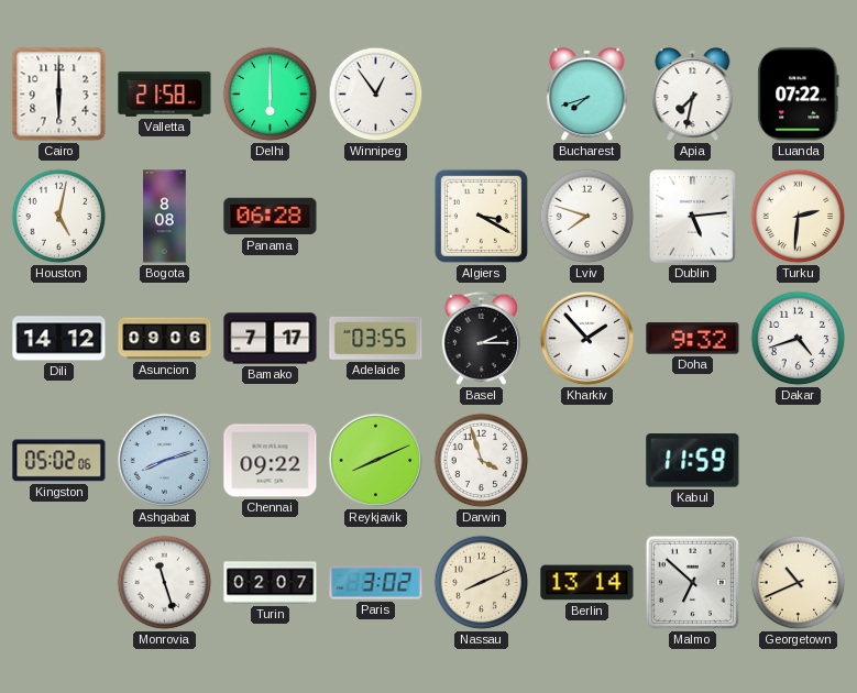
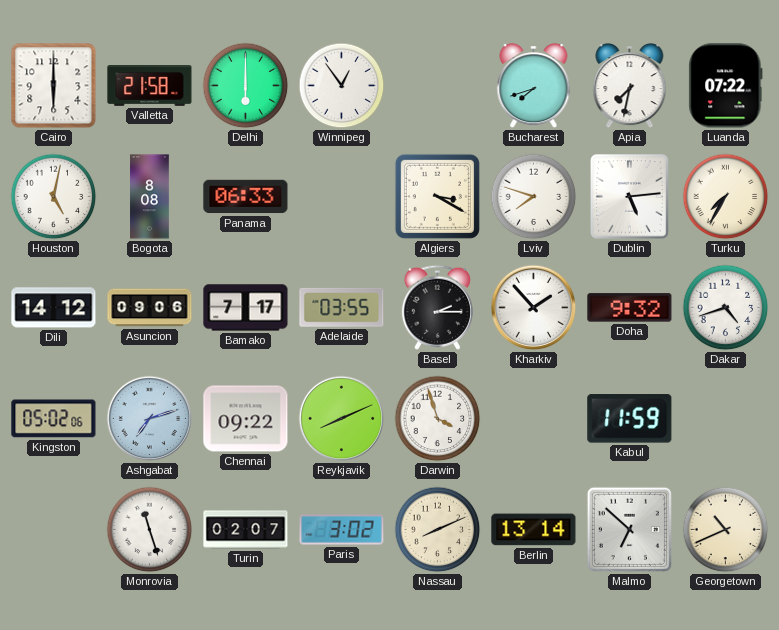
Panama: 06:28 -> 06:33
Turku: 2:31 -> 7:35
Ashgabat: 8:12 -> 7:12
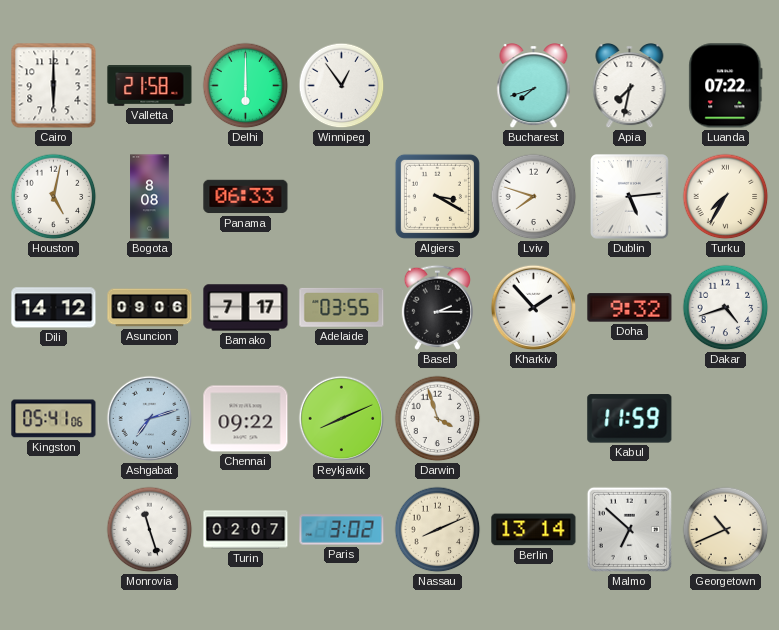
Kingston: 05:02 -> 05:41
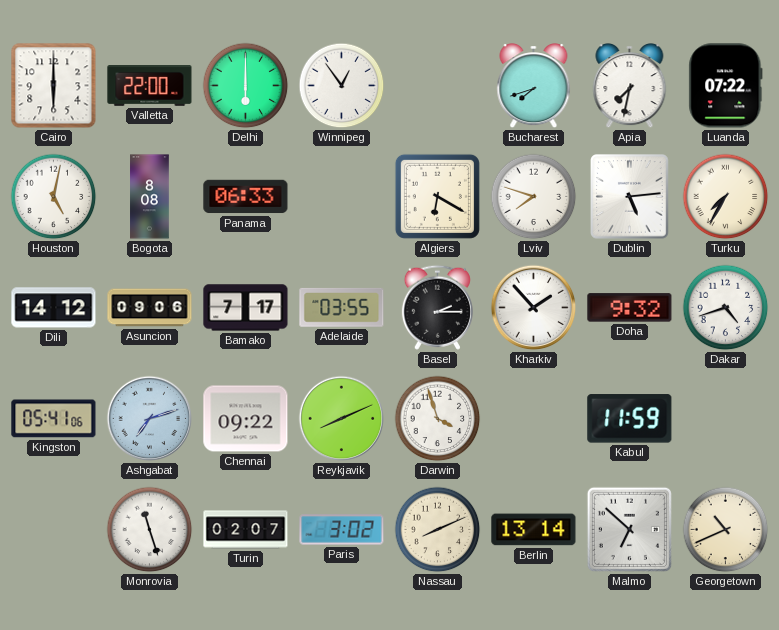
Valletta: 21:58 -> 22:00
Algiers: 3:20 -> 6:20
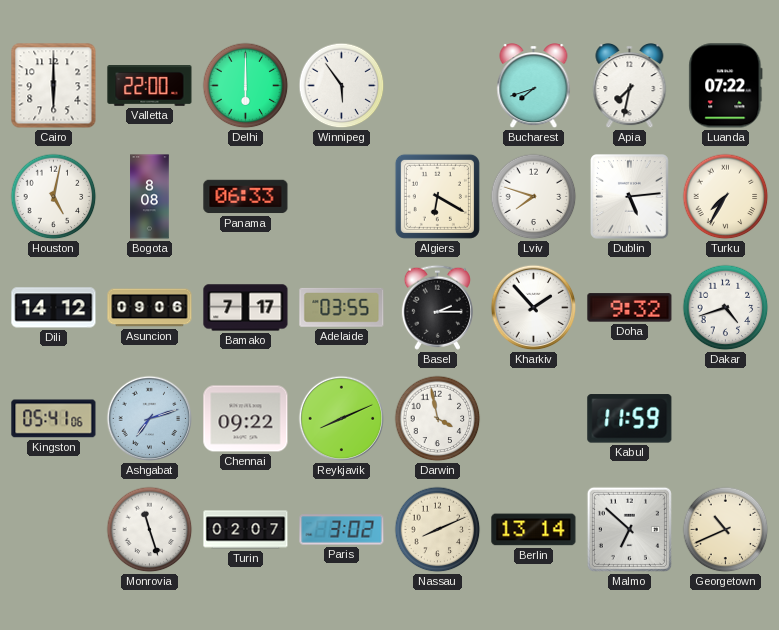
Winnipeg: 12:54 -> 5:54
Darwin: 3:57 -> 3:58
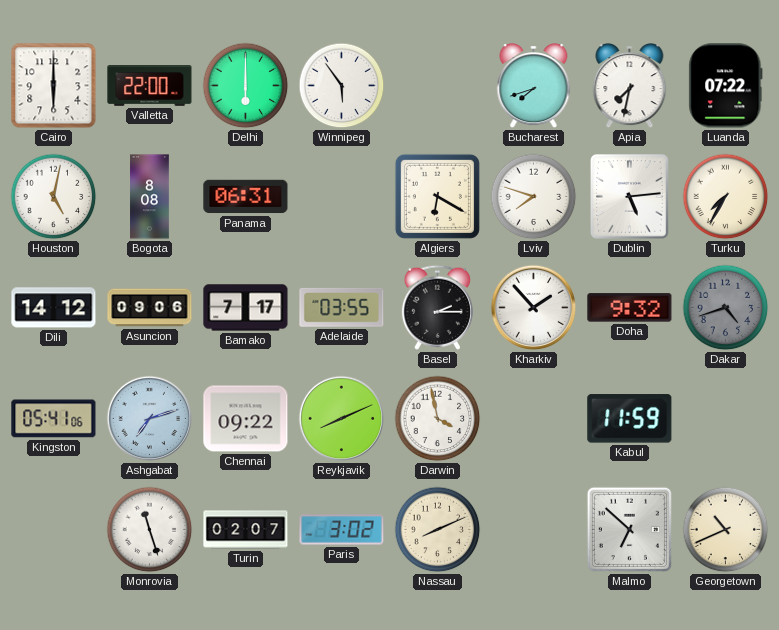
Panama: 06:33 -> 06:31
Dakar dial: white -> grey
Berlin: 13:14 -> none
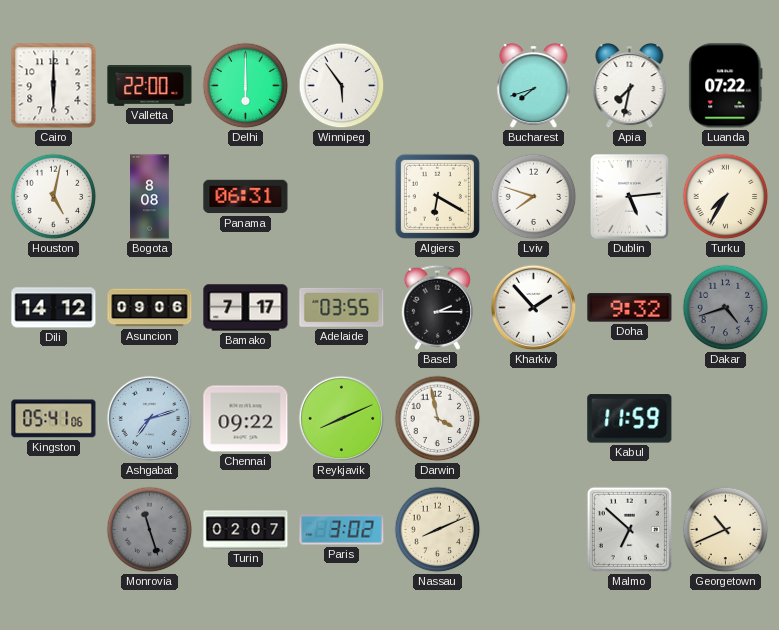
Monrovia dial: white -> grey
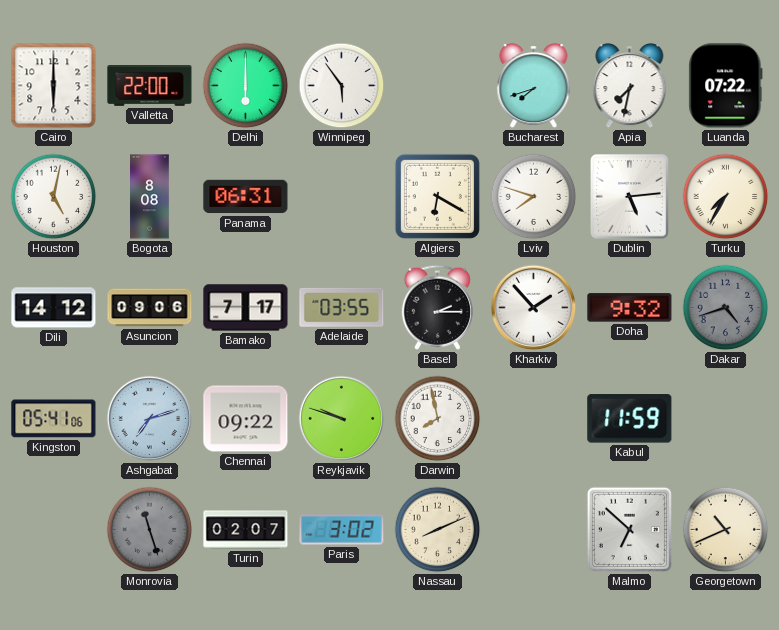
Reykjavik: 8:11 -> 9:48
Darwin: 3:58 -> 7:58
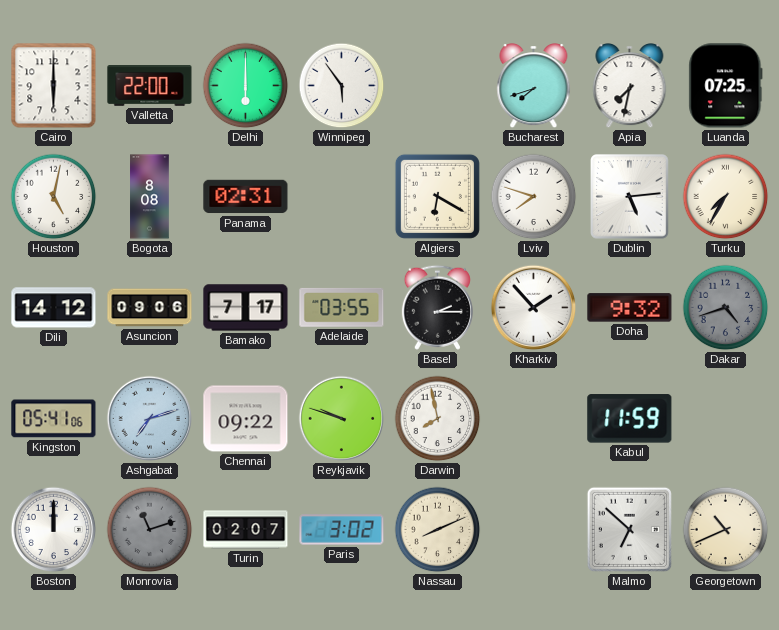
Luanda: 07:22 -> 07:25
Panama: 06:31 -> 02:31
Boston: none -> 12:00
Monrovia: 11:27 -> 11:12
